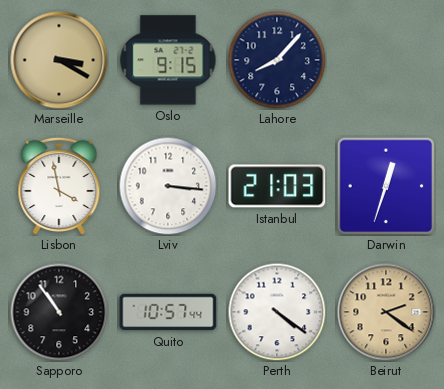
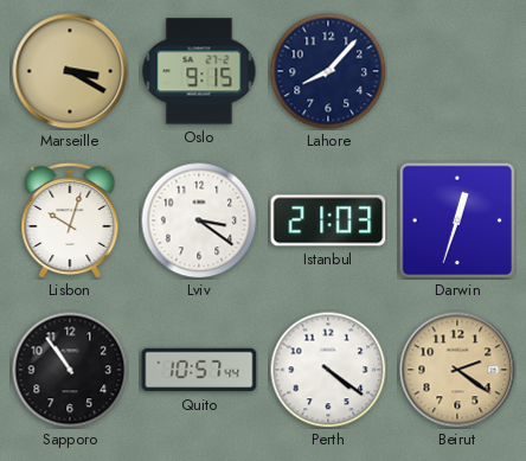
Lisbon: 3:58 -> 10:03
Lviv: 3:16 -> 3:21
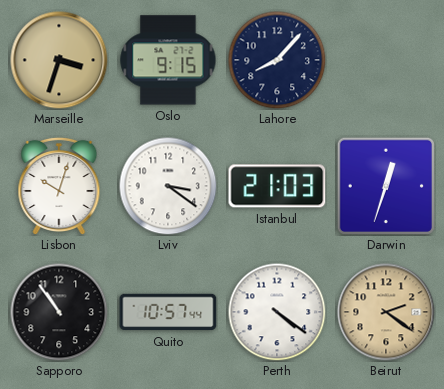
Marseille: 3:20 -> 3:33
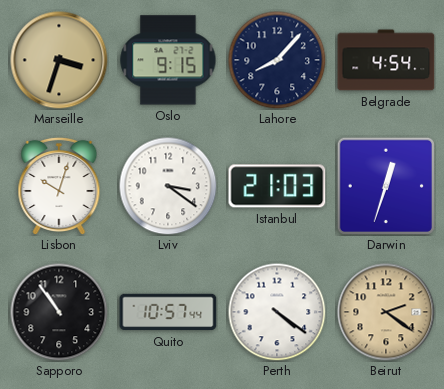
Belgrade: none -> 4:54
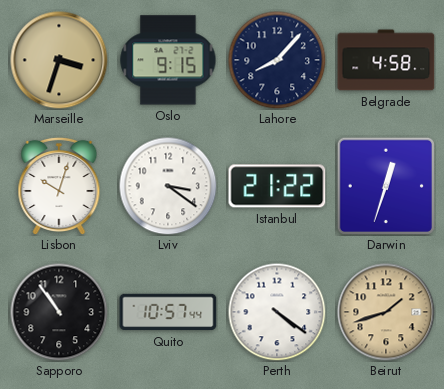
Belgrade: 4:54 -> 4:58
Istanbul: 21:03 -> 21:22
Beirut: 2:21 -> 1:42
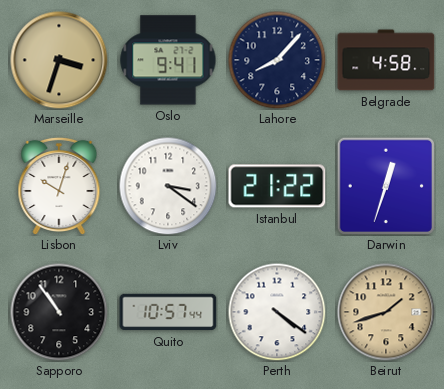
Oslo: 9:15 -> 9:41
